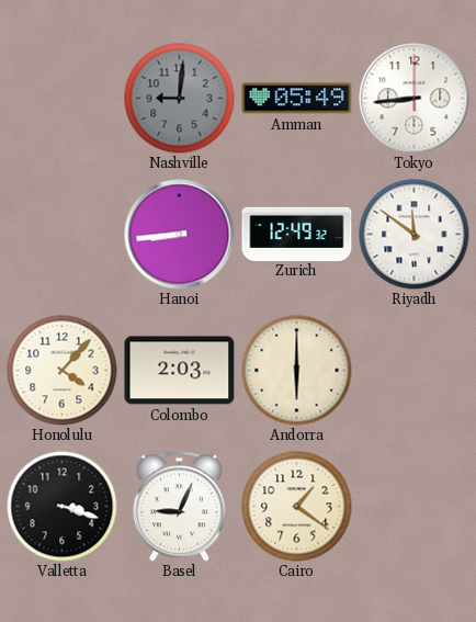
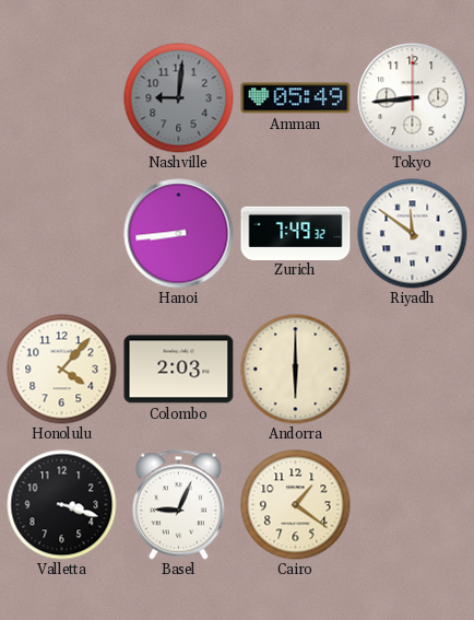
Zurich: 12:49 -> 7:49
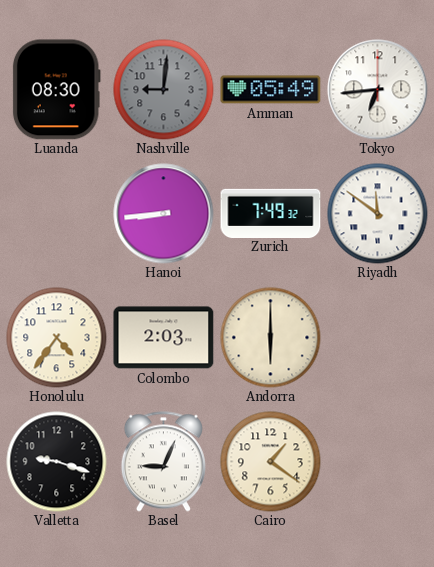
Luanda: none -> 08:30
Tokyo: 8:44 -> 6:44
Honolulu: 4:07 -> 4:36
Valletta: 3:18 -> 9:18
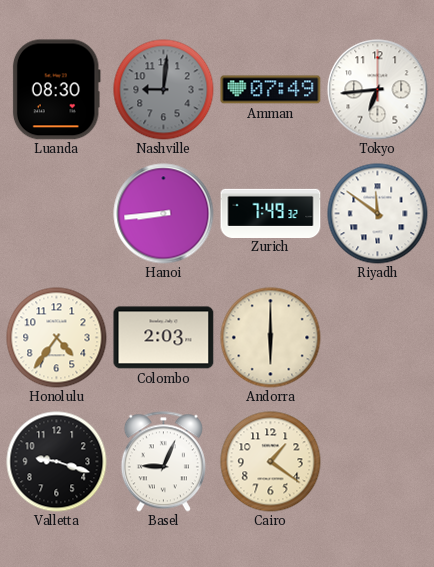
Amman: 05:49 -> 07:49
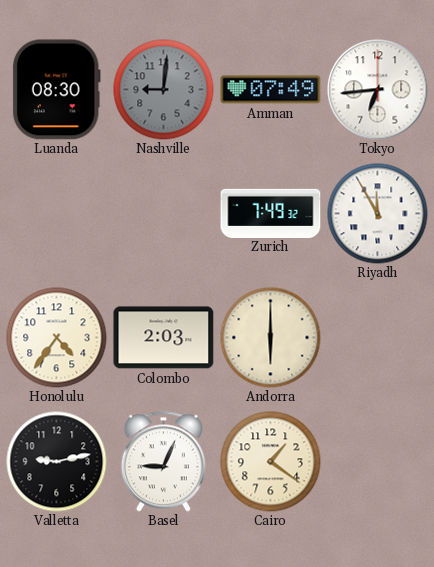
Hanoi: 8:44 -> none
Riyadh: 11:51 -> 11:55
Valletta: 9:18 -> 9:13
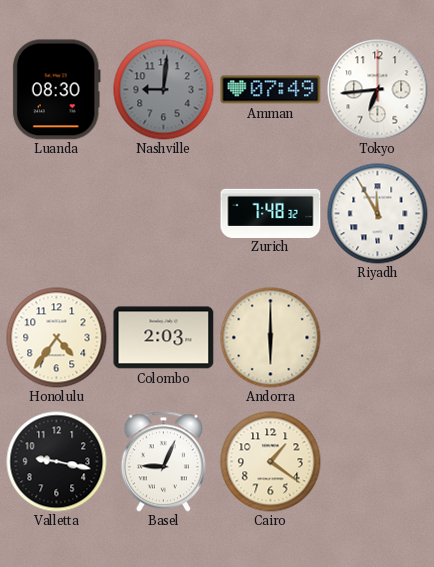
Zurich: 7:49 -> 7:48
Valletta: 9:13 -> 9:17
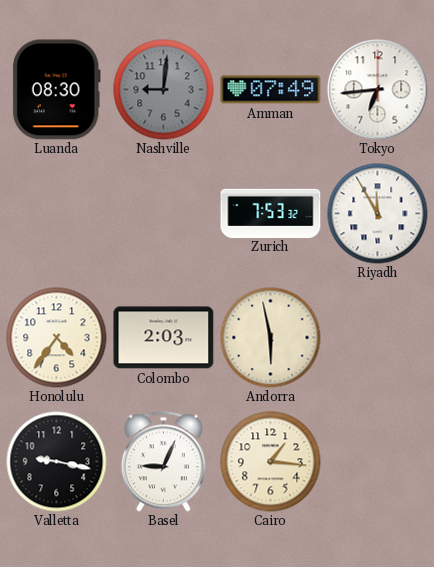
Zurich: 7:48 -> 7:53
Andorra: 6:00 -> 5:58
Cairo: 1:21 -> 1:16
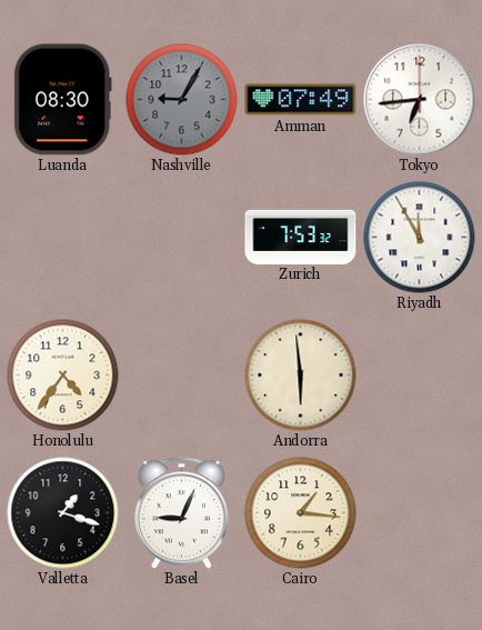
Nashville: 9:01 -> 9:05
Colombo: 2:03 -> none
Andorra: 5:58 -> 5:59
Valletta: 9:17 -> 1:18
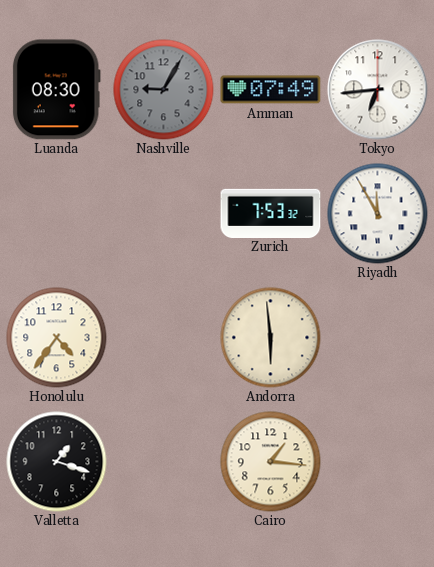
Basel: 9:04 -> none
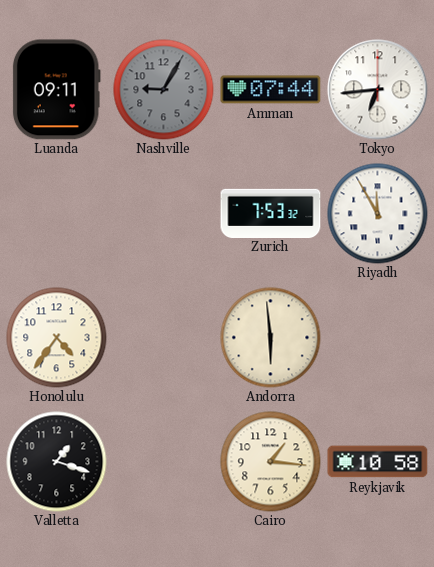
Luanda: 08:30 -> 09:11
Amman: 07:49 -> 07:44
Reykjavik: none -> 10:58
